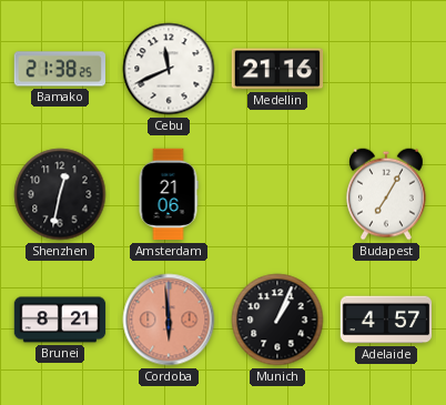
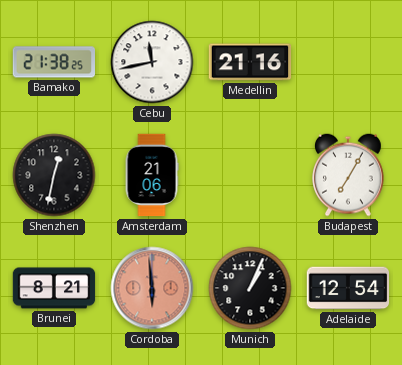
Cebu: 11:41 -> 11:43
Adelaide: 4:57 -> 12:54
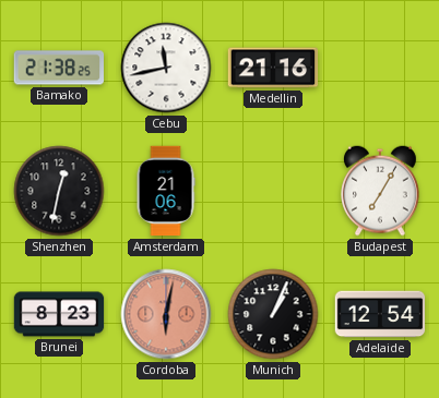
Brunei: 8:21 -> 8:23
Cordoba: 5:59 -> 6:02
